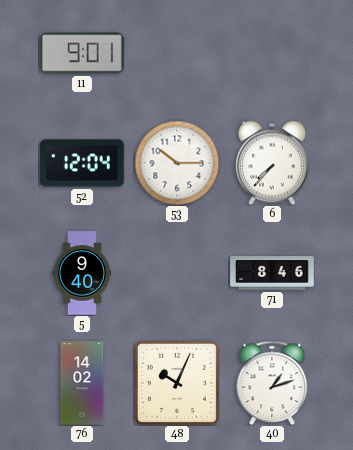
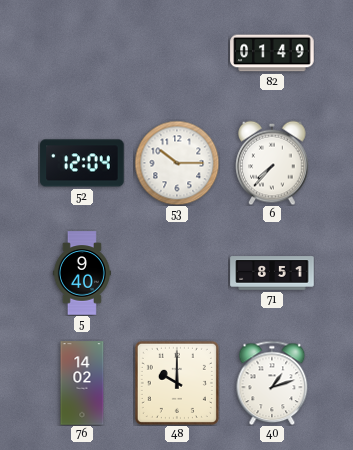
11: 9:01 -> none
82: none -> 01:49
71: 8:46 -> 8:51
48: 10:04 -> 10:00
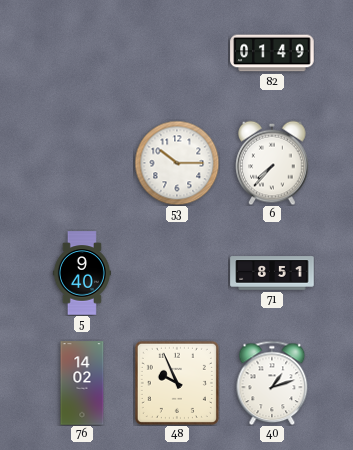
52: 12:04 -> none
48: 10:00 -> 9:56
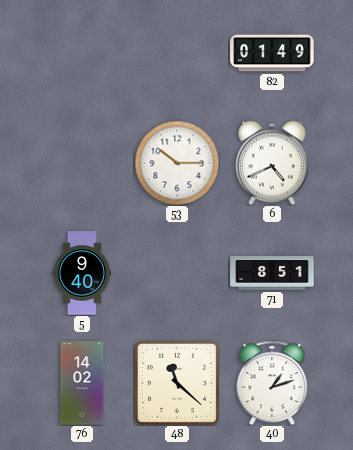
6: 7:37 -> 4:41
48: 9:56 -> 11:22
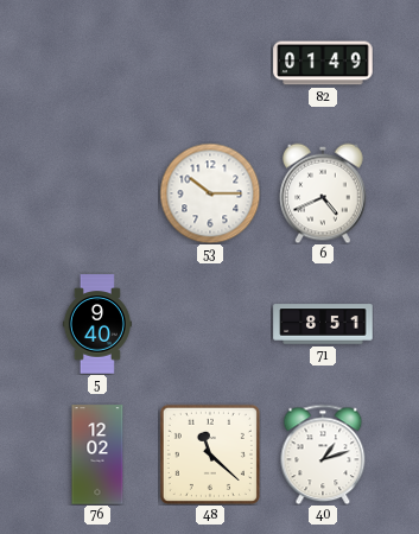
76: 14:02 -> 12:02
